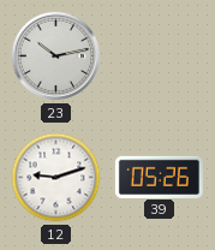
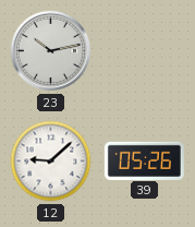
12: 9:12 -> 9:08
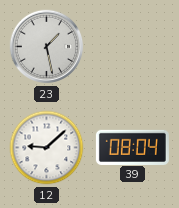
23: 10:13 -> 1:28
39: 05:26 -> 08:04
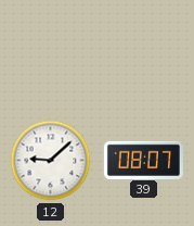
23: 1:28 -> none
39: 08:04 -> 08:07
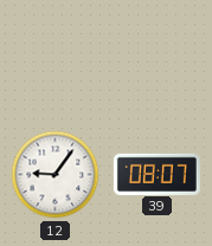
12: 9:08 -> 9:06
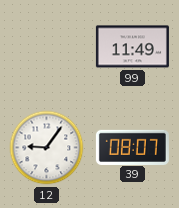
99: none -> 11:49
